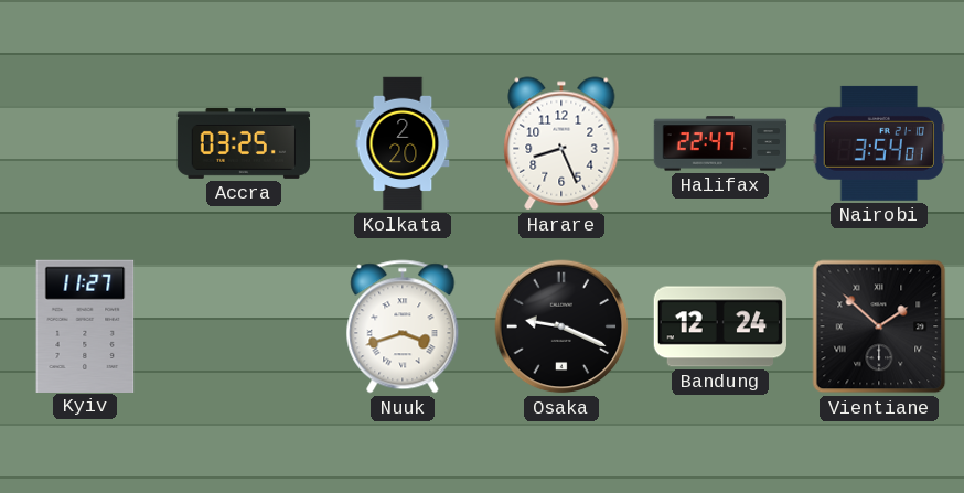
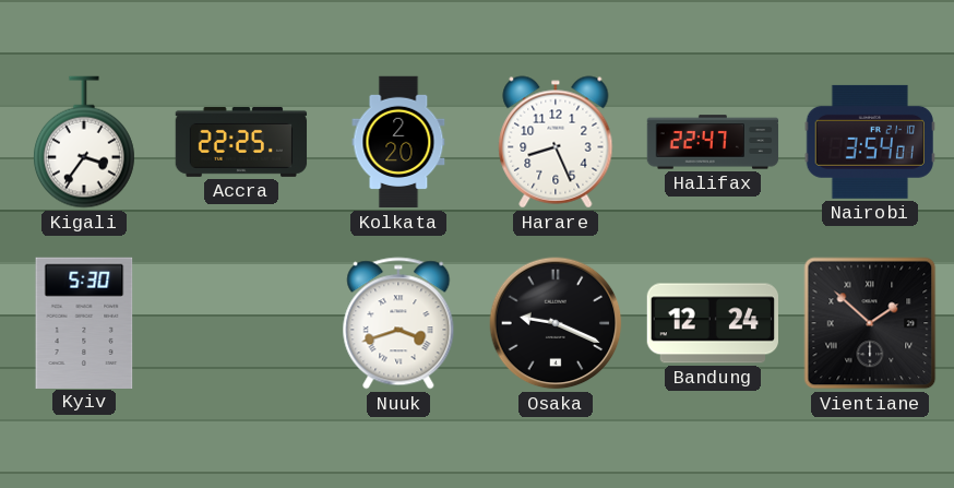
Kigali: none -> 3:36
Accra: 03:25 -> 22:25
Kyiv: 11:27 -> 5:30
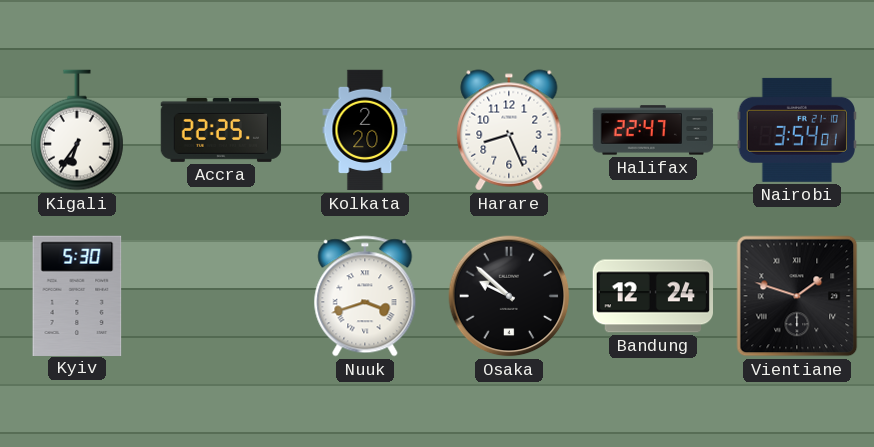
Kigali: 3:36 -> 6:36
Osaka: 9:19 -> 9:52
Vientiane: 1:52 -> 1:48
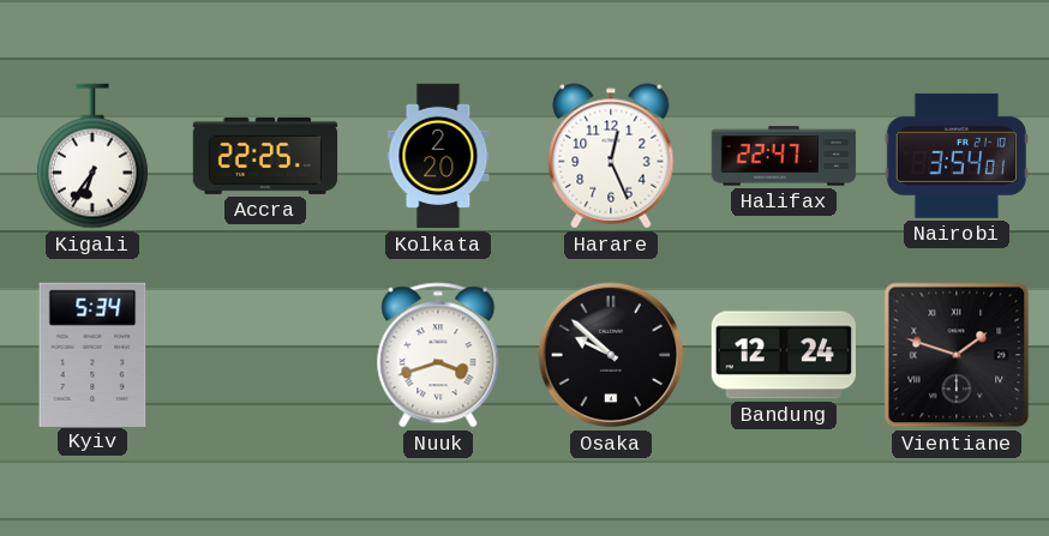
Harare: 8:26 -> 12:26
Kyiv: 5:30 -> 5:34
